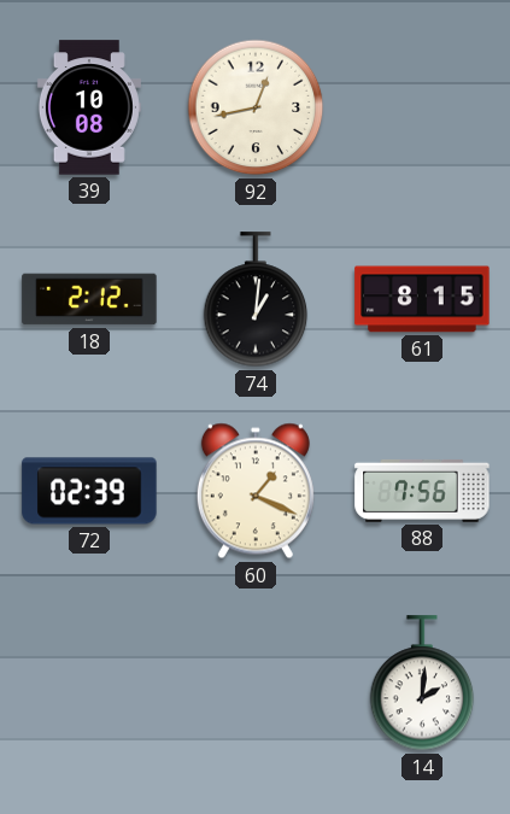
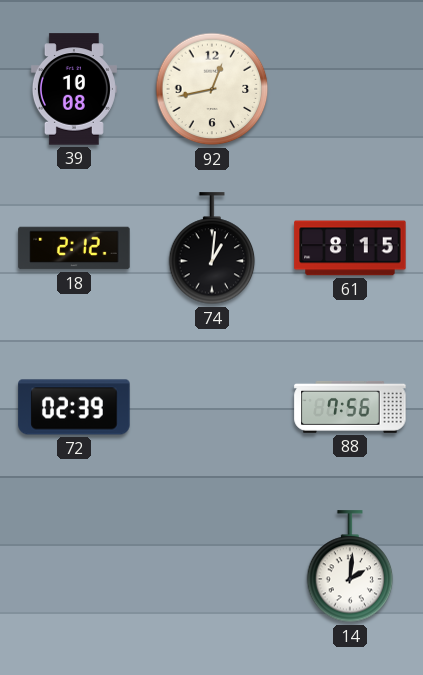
60: 1:19 -> none
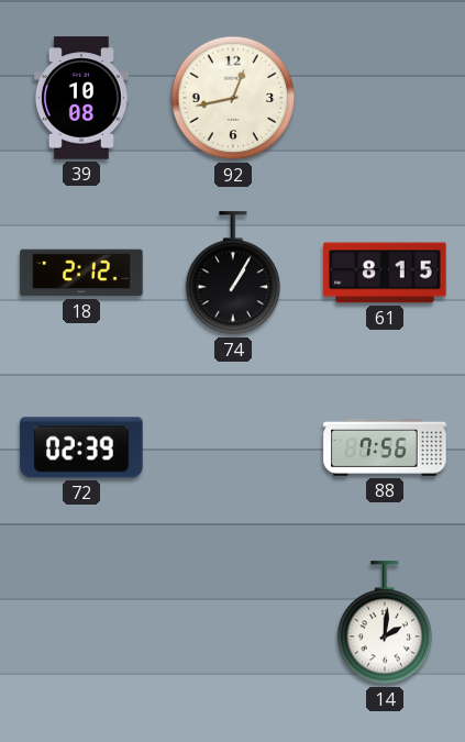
74: 1:01 -> 1:05
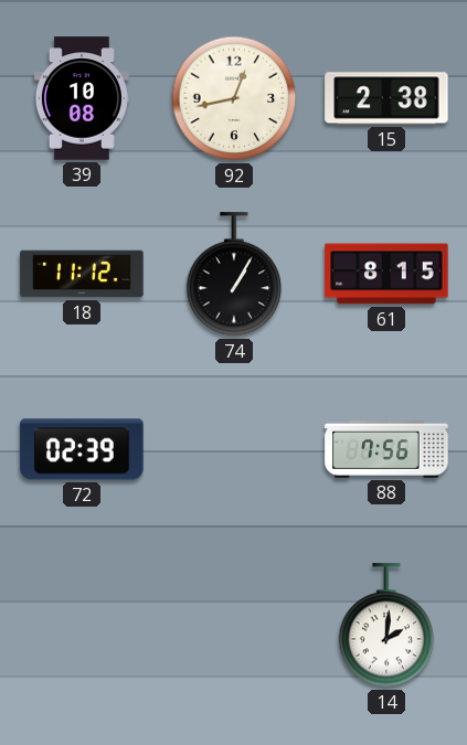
15: none -> 2:38
18: 2:12 -> 11:12
